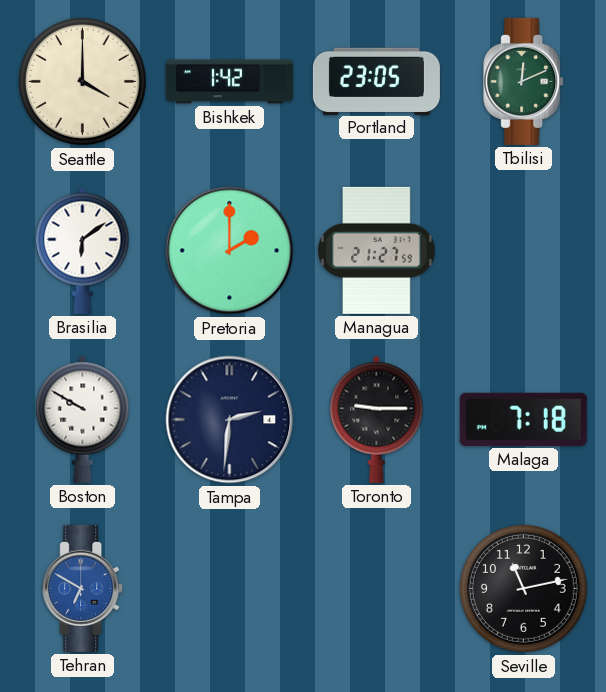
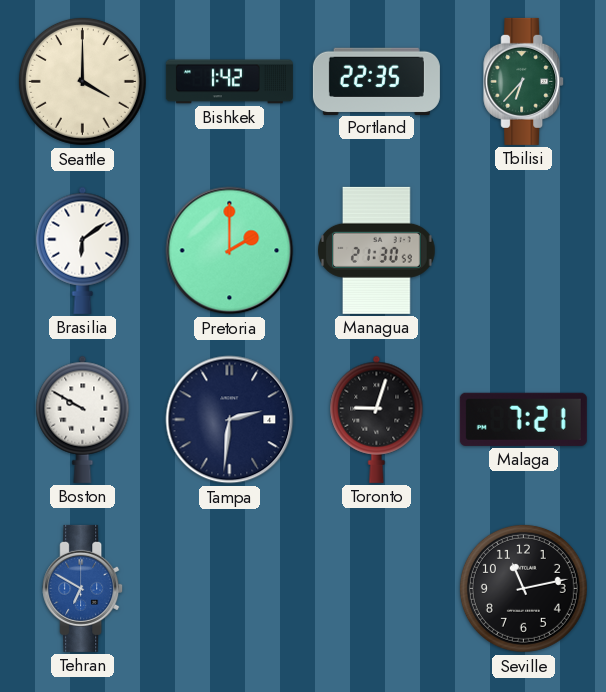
Portland: 23:05 -> 22:35
Tbilisi: 12:11 -> 6:37
Managua: 21:27 -> 21:30
Toronto: 9:15 -> 9:03
Malaga: 7:18 -> 7:21
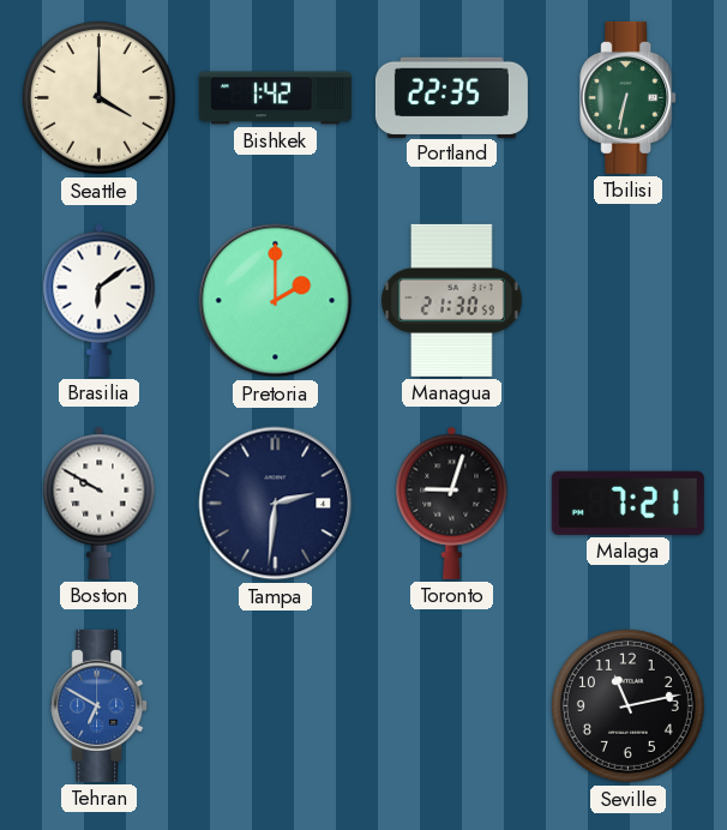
Tbilisi: 6:37 -> 6:32
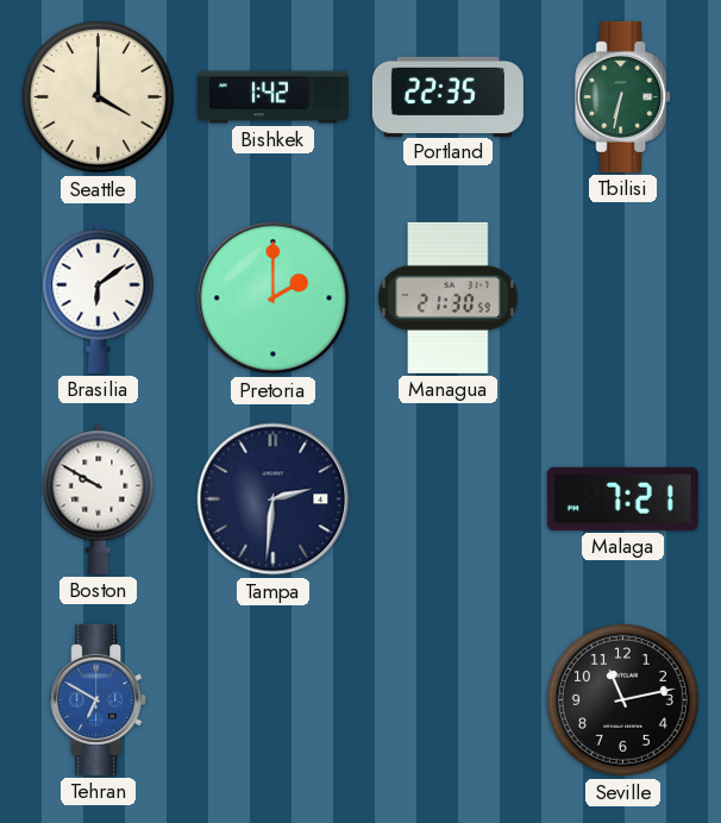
Toronto: 9:03 -> none
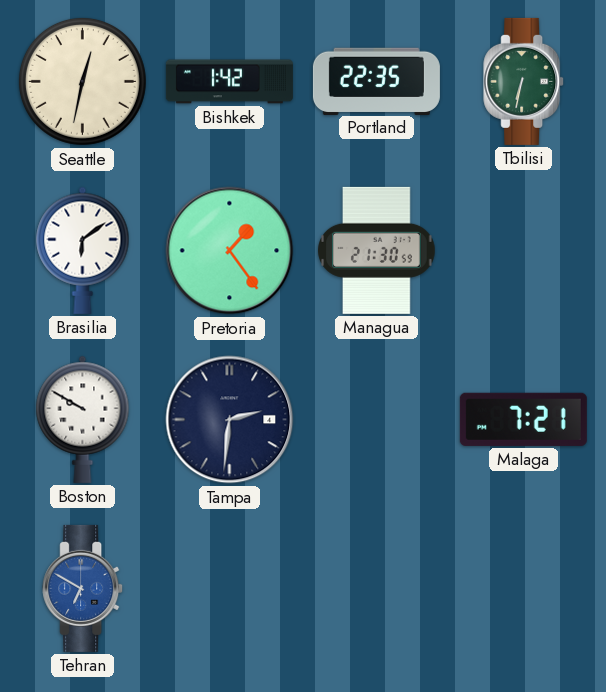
Seattle: 4:00 -> 12:32
Pretoria: 2:00 -> 1:24
Seville: 11:13 -> none
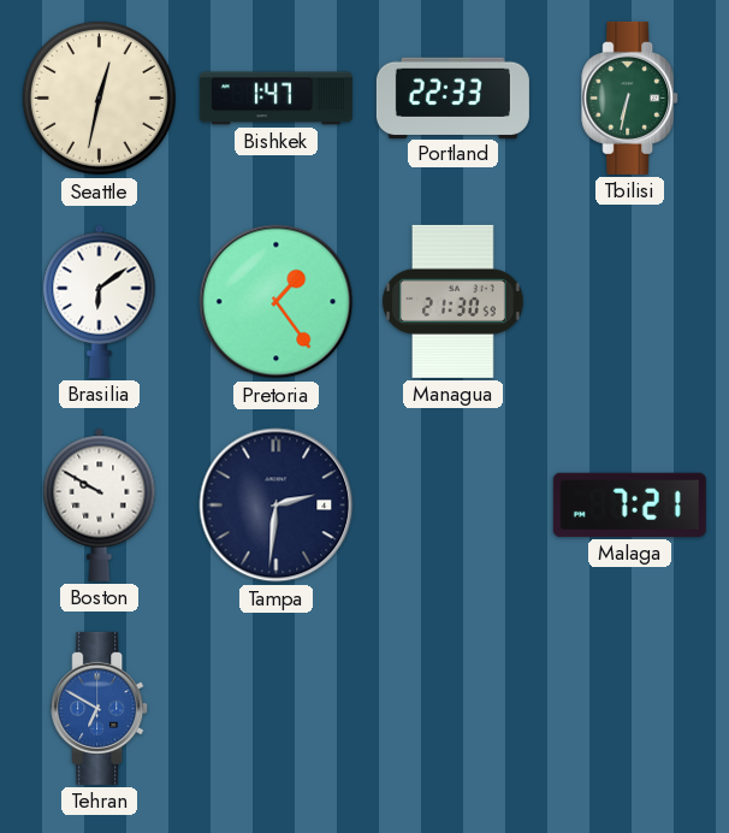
Bishkek: 1:42 -> 1:47
Portland: 22:35 -> 22:33
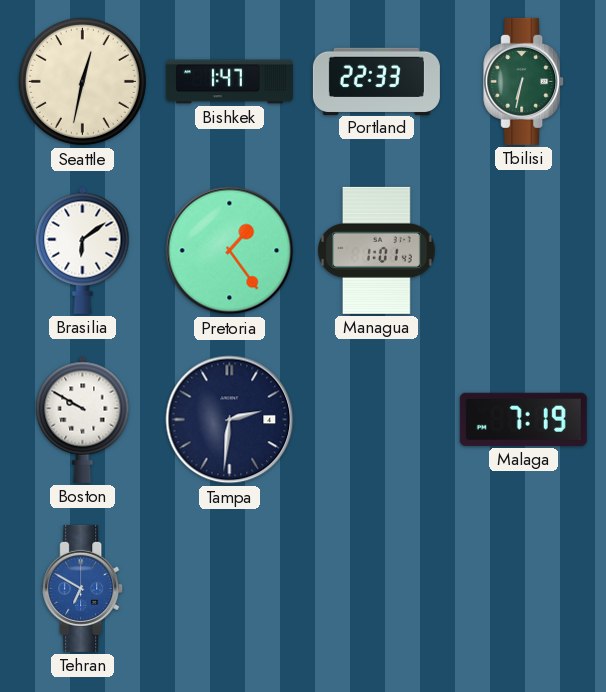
Managua: 21:30 -> 1:01
Malaga: 7:21 -> 7:19
